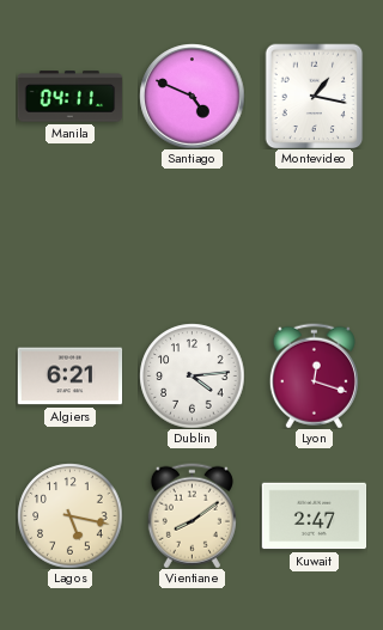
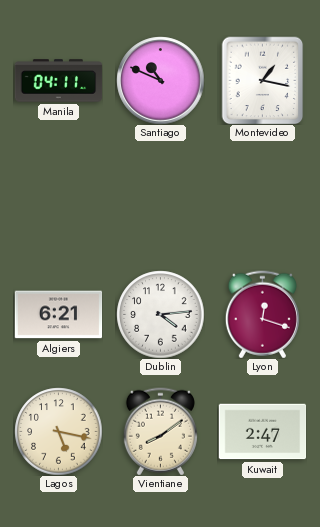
Santiago: 4:49 -> 10:49
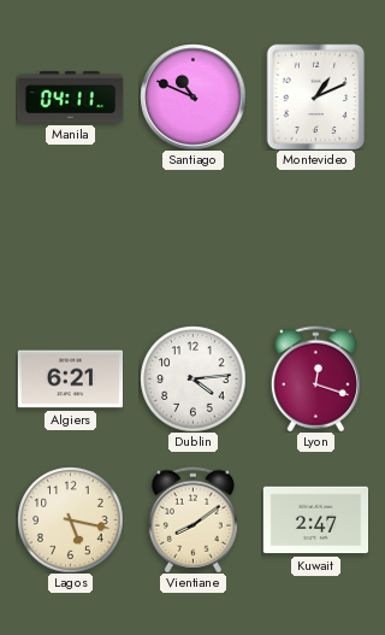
Montevideo: 1:17 -> 1:11
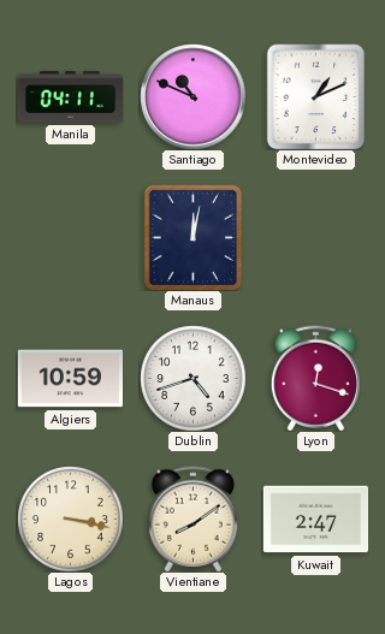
Manaus: none -> 12:02
Algiers: 6:21 -> 10:59
Dublin: 4:14 -> 4:42
Lagos: 5:17 -> 3:17
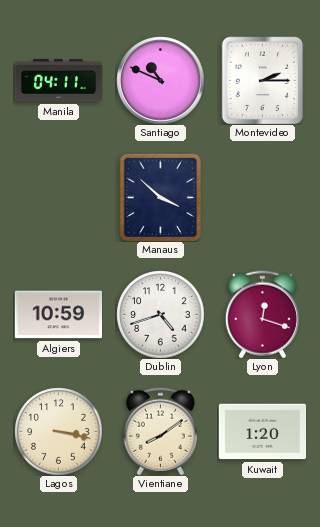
Montevideo: 1:11 -> 2:15
Manaus: 12:02 -> 3:52
Kuwait: 2:47 -> 1:20
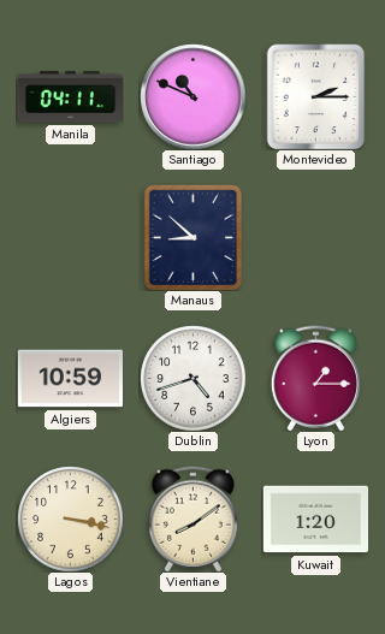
Manaus: 3:52 -> 8:52
Lyon: 12:18 -> 1:15
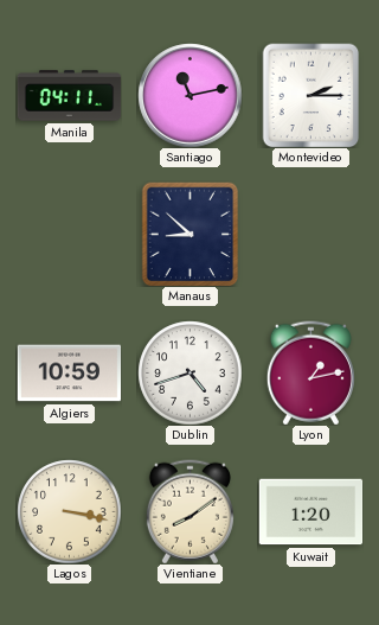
Santiago: 10:49 -> 11:13
Lyon: 1:15 -> 1:13
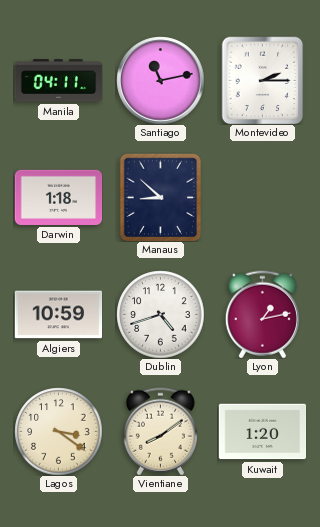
Darwin: none -> 1:18
Lagos: 3:17 -> 3:21
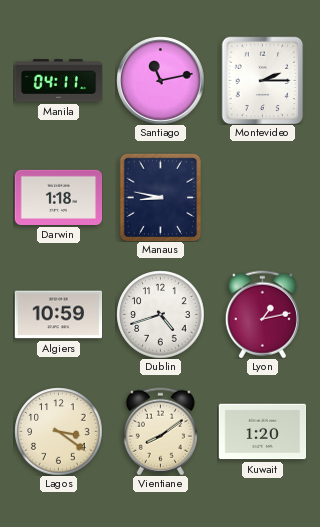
Manaus: 8:52 -> 8:47
